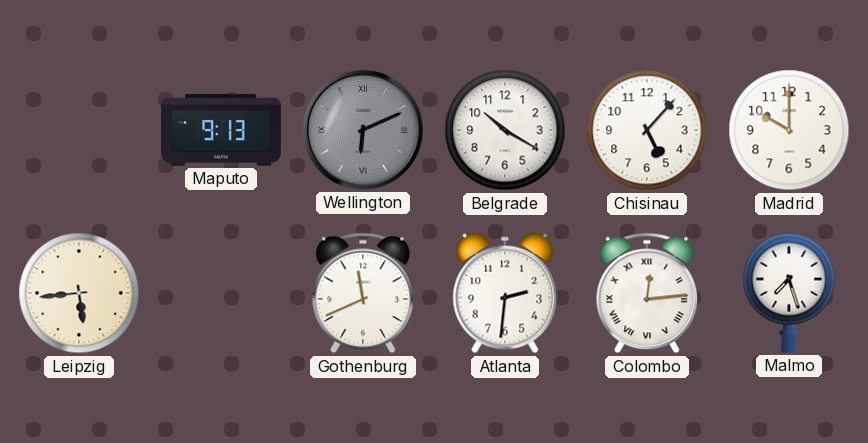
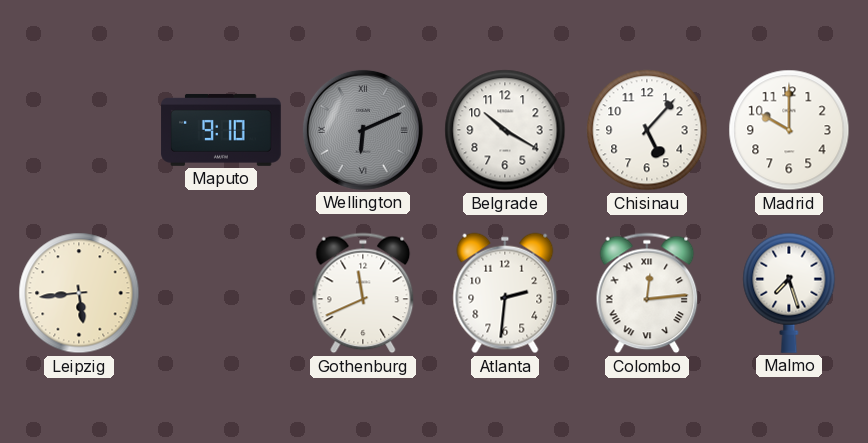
Maputo: 9:13 -> 9:10
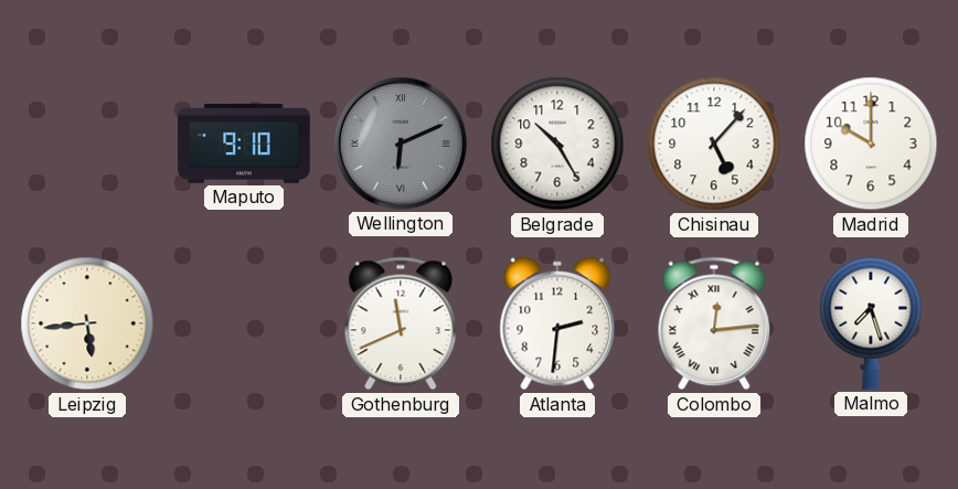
Belgrade: 10:20 -> 10:25
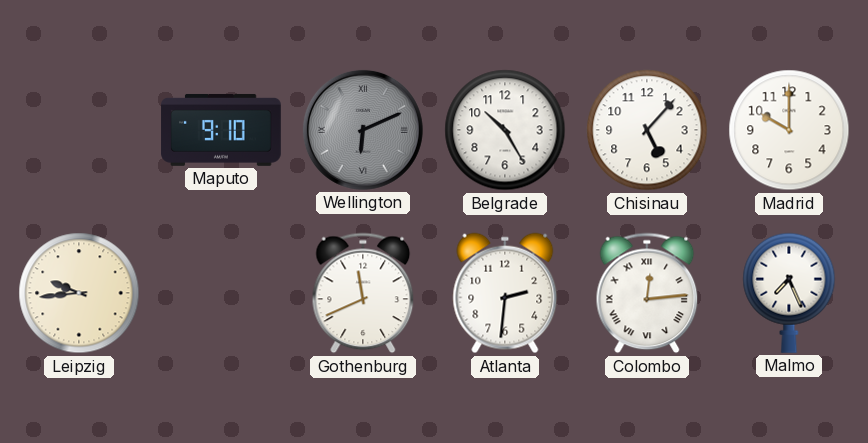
Leipzig: 5:44 -> 9:44
Malmo: 7:27 -> 7:26
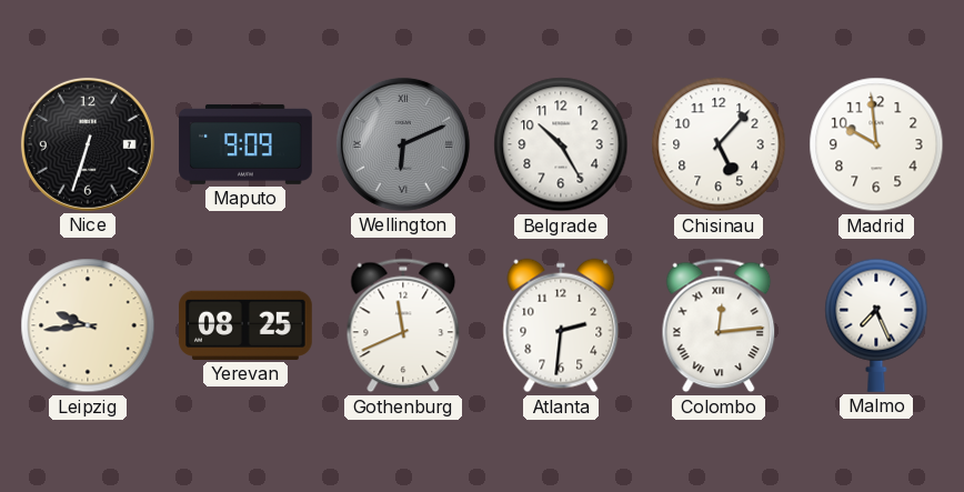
Nice: none -> 6:33
Maputo: 9:10 -> 9:09
Madrid: 10:00 -> 9:59
Yerevan: none -> 08:25
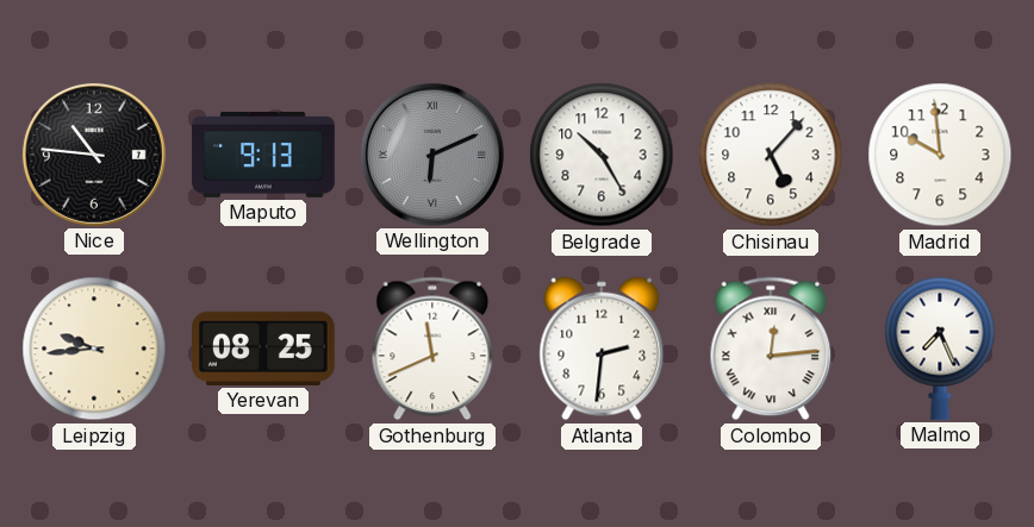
Nice: 6:33 -> 10:46
Maputo: 9:09 -> 9:13
